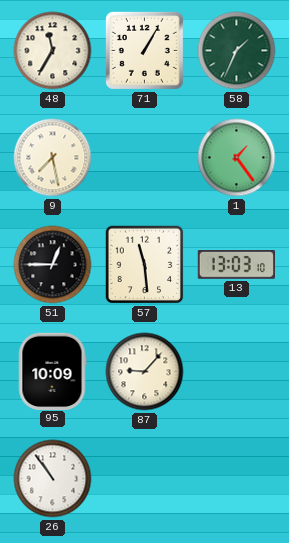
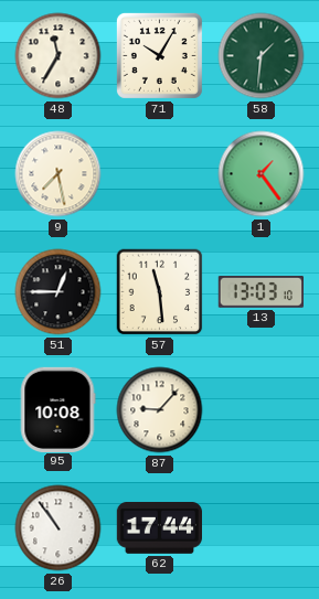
71: 1:05 -> 10:05
58: 1:34 -> 1:31
95: 10:09 -> 10:08
62: none -> 17:44
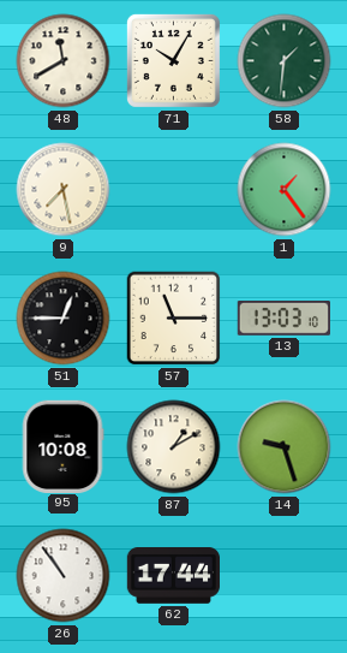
48: 11:35 -> 11:40
57: 11:29 -> 11:15
87: 9:07 -> 1:10
14: none -> 9:27
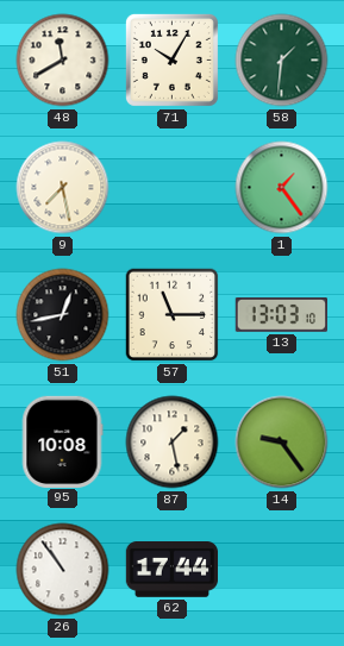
51: 12:45 -> 12:43
87: 1:10 -> 1:28
14: 9:27 -> 9:24
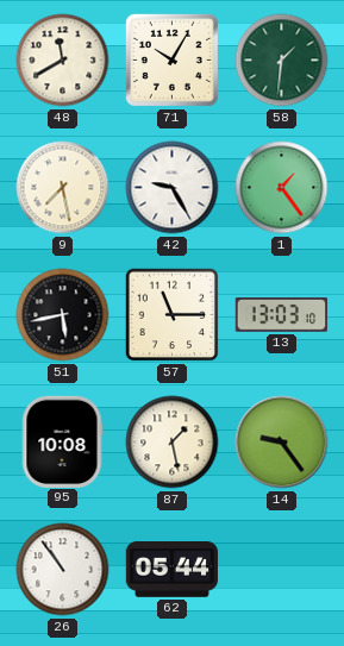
42: none -> 9:25
51: 12:43 -> 5:43
62: 17:44 -> 05:44
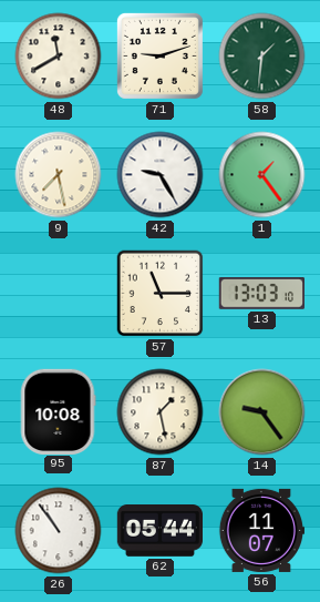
71: 10:05 -> 9:12
51: 5:43 -> none
56: none -> 11:07
